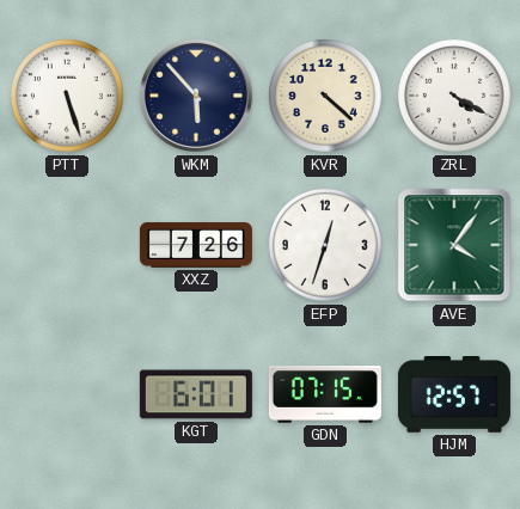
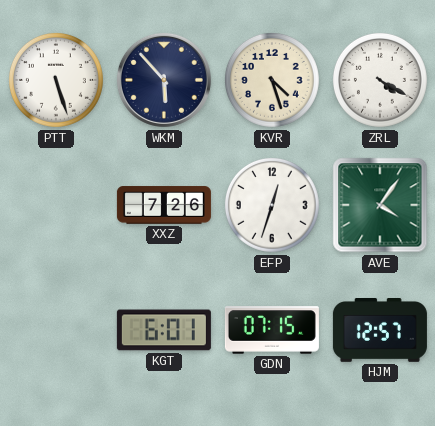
KVR: 4:22 -> 4:27
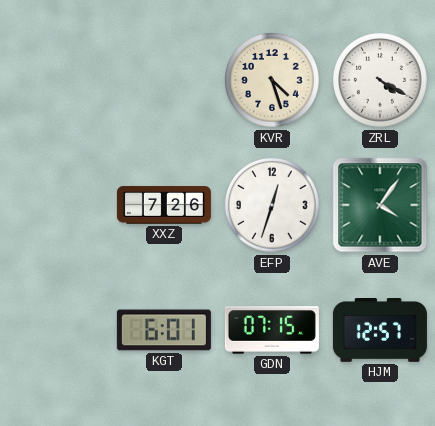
PTT: 5:27 -> none
WKM: 5:53 -> none
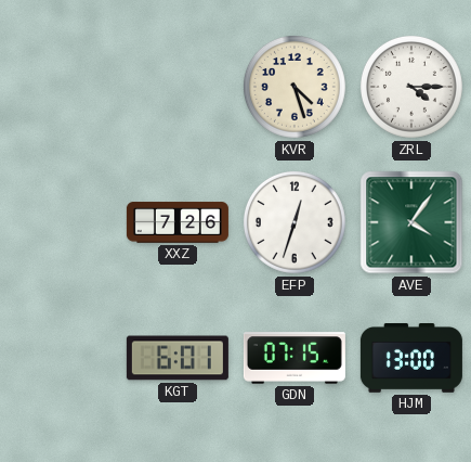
ZRL: 4:20 -> 4:15
HJM: 12:57 -> 13:00
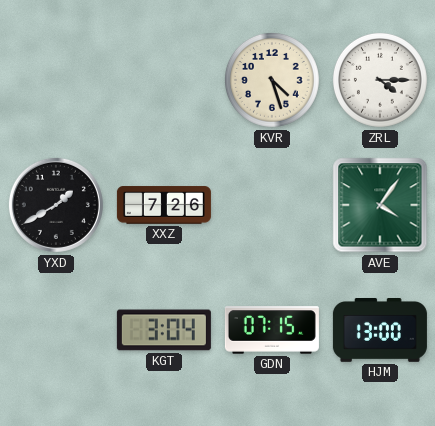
YXD: none -> 1:40
EFP: 12:33 -> none
KGT: 6:01 -> 3:04
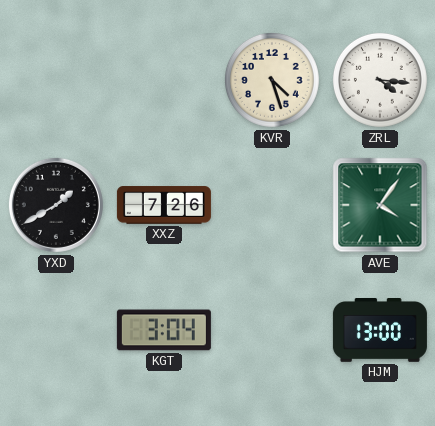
ZRL: 4:15 -> 4:16
GDN: 07:15 -> none
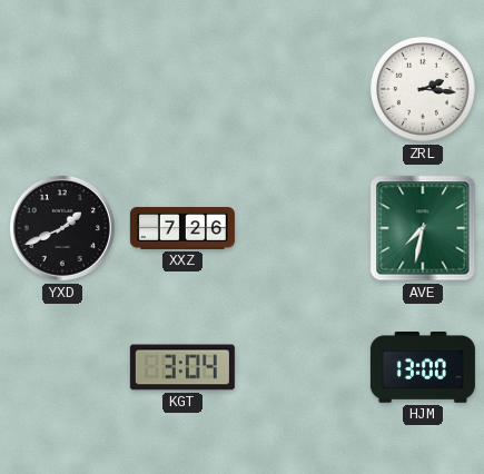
KVR: 4:27 -> none
ZRL: 4:16 -> 2:16
YXD: 1:40 -> 1:41
AVE: 4:06 -> 7:32
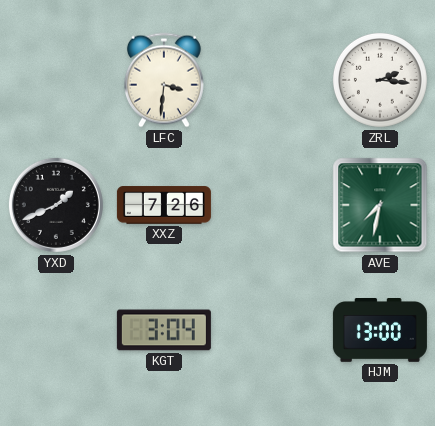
LFC: none -> 3:31
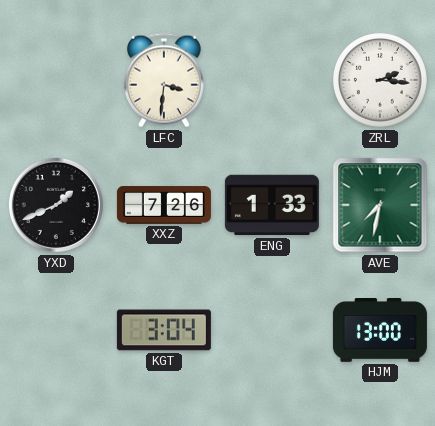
ENG: none -> 1:33
